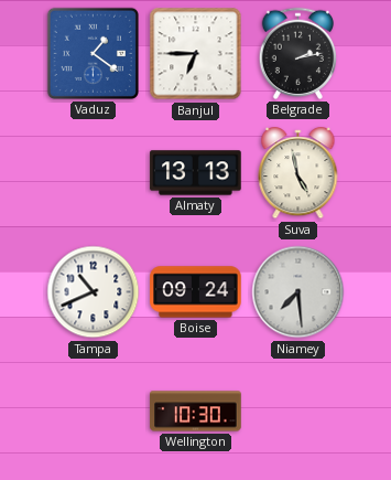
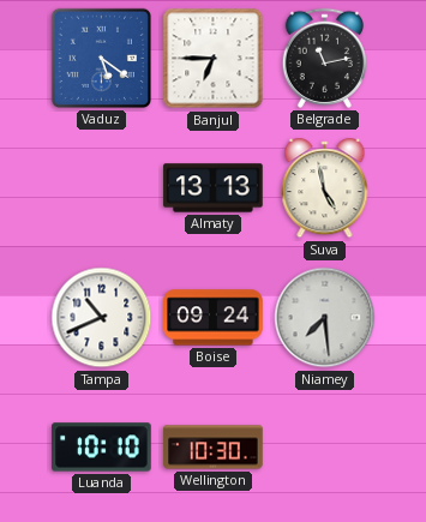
Vaduz: 1:21 -> 5:21
Belgrade: 2:13 -> 11:13
Luanda: none -> 10:10
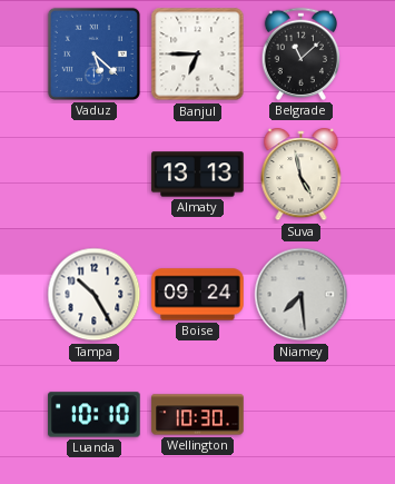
Vaduz: 5:21 -> 5:22
Belgrade: 11:13 -> 11:08
Tampa: 10:41 -> 10:25
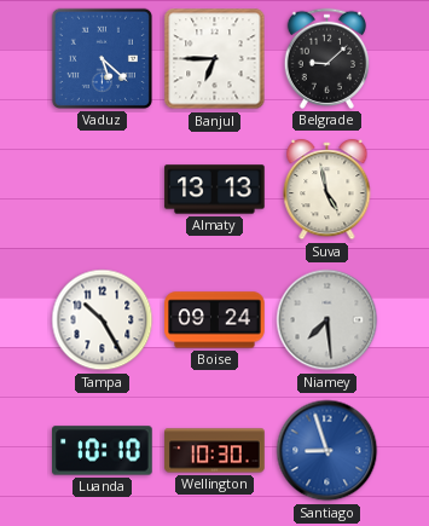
Belgrade: 11:08 -> 9:08
Santiago: none -> 8:57
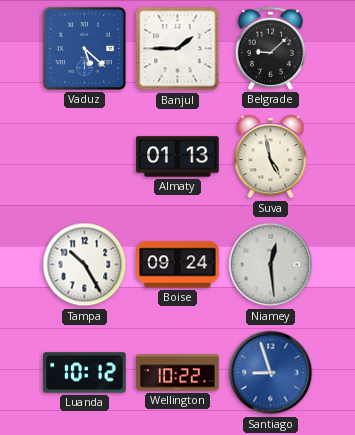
Banjul: 6:45 -> 1:45
Almaty: 13:13 -> 01:13
Niamey: 7:29 -> 12:29
Luanda: 10:10 -> 10:12
Wellington: 10:30 -> 10:22
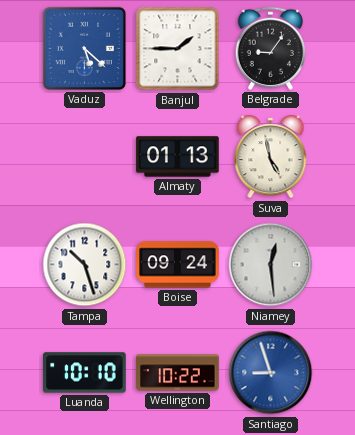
Belgrade: 9:08 -> 9:06
Tampa: 10:25 -> 10:27
Luanda: 10:12 -> 10:10
